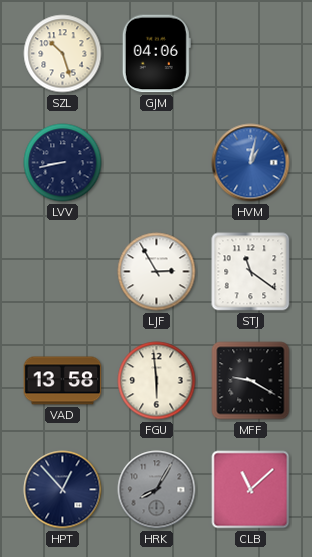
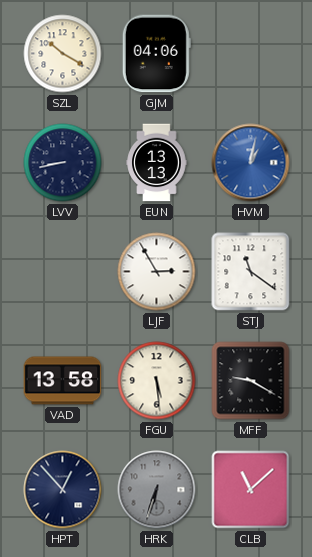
SZL: 10:27 -> 10:20
EUN: none -> 13:13
FGU: 5:59 -> 5:29
HRK: 8:05 -> 6:33
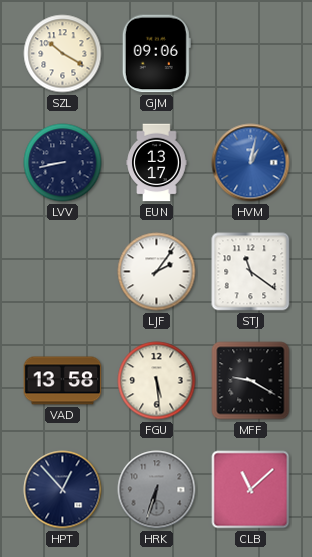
GJM: 04:06 -> 09:06
EUN: 13:13 -> 13:17
LJF: 2:55 -> 2:06
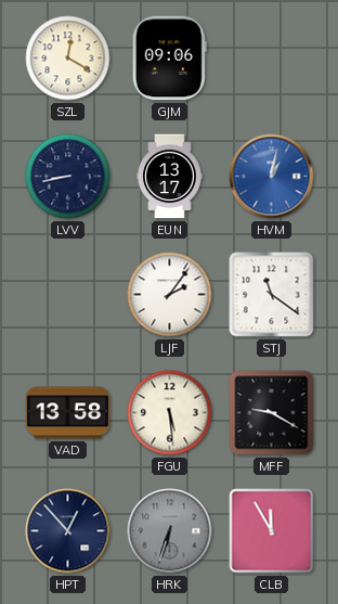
SZL: 10:20 -> 12:20
CLB: 11:08 -> 11:55
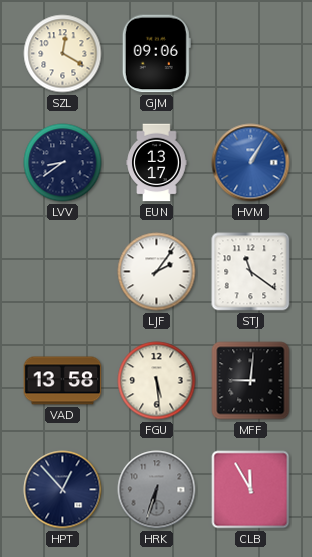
LVV: 8:43 -> 8:39
HVM: 1:02 -> 1:05
MFF: 9:20 -> 9:01
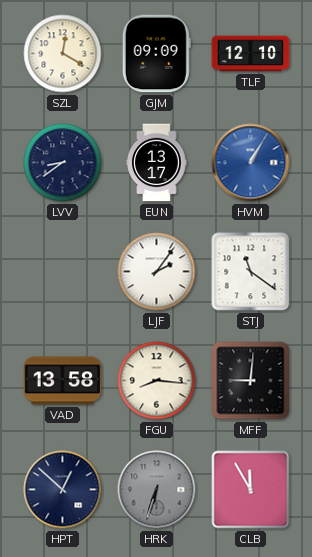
GJM: 09:06 -> 09:09
TLF: none -> 12:10
FGU: 5:29 -> 8:16
HPT: 12:53 -> 12:52
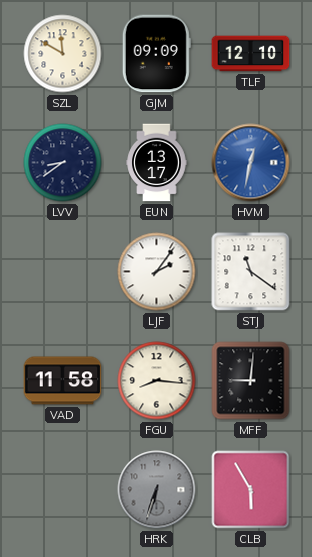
SZL: 12:20 -> 11:50
HVM: 1:05 -> 12:32
VAD: 13:58 -> 11:58
HPT: 12:52 -> none
CLB: 11:55 -> 5:55
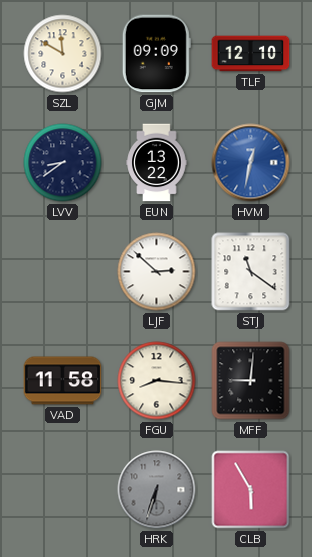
EUN: 13:17 -> 13:22
LJF: 2:06 -> 2:52
